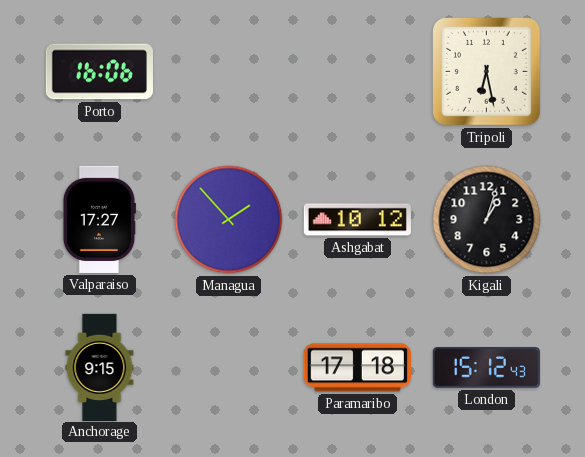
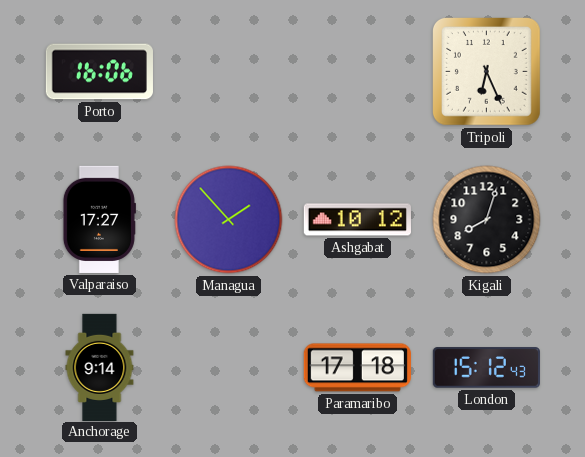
Tripoli: 6:28 -> 6:26
Kigali: 1:03 -> 8:03
Anchorage: 9:15 -> 9:14
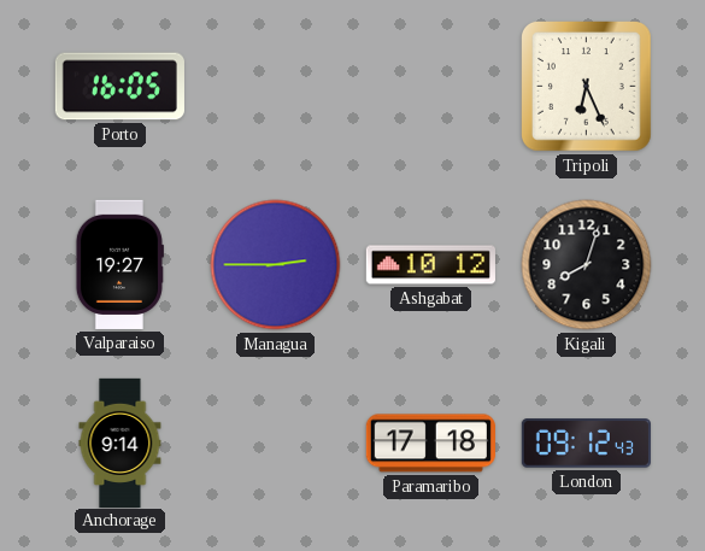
Porto: 16:06 -> 16:05
Valparaiso: 17:27 -> 19:27
Managua: 1:53 -> 2:45
London: 15:12 -> 09:12
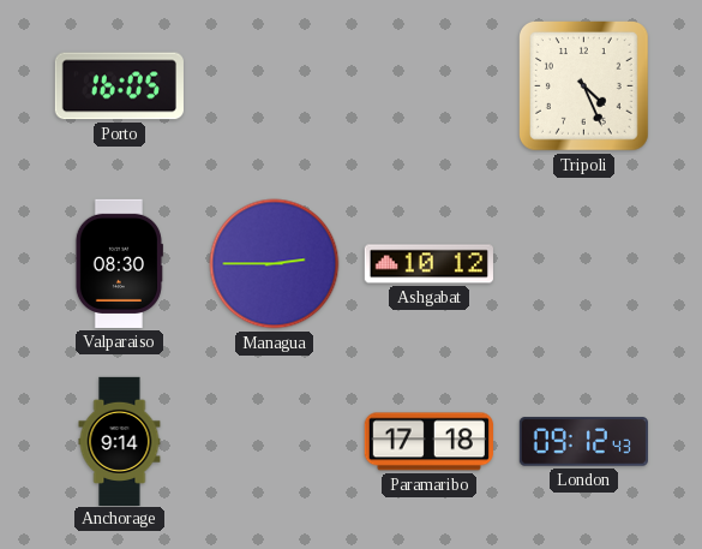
Tripoli: 6:26 -> 4:26
Valparaiso: 19:27 -> 08:30
Kigali: 8:03 -> none
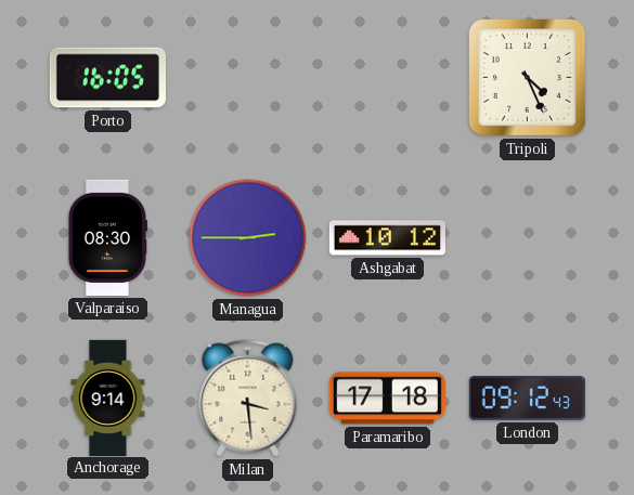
Milan: none -> 3:29
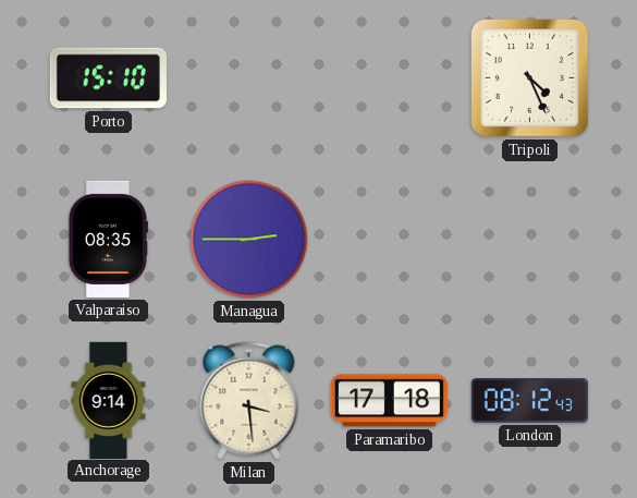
Porto: 16:05 -> 15:10
Valparaiso: 08:30 -> 08:35
Ashgabat: 10:12 -> none
London: 09:12 -> 08:12
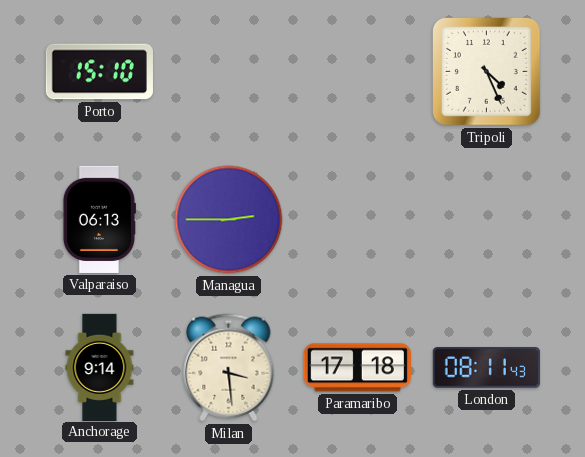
Valparaiso: 08:35 -> 06:13
London: 08:12 -> 08:11
